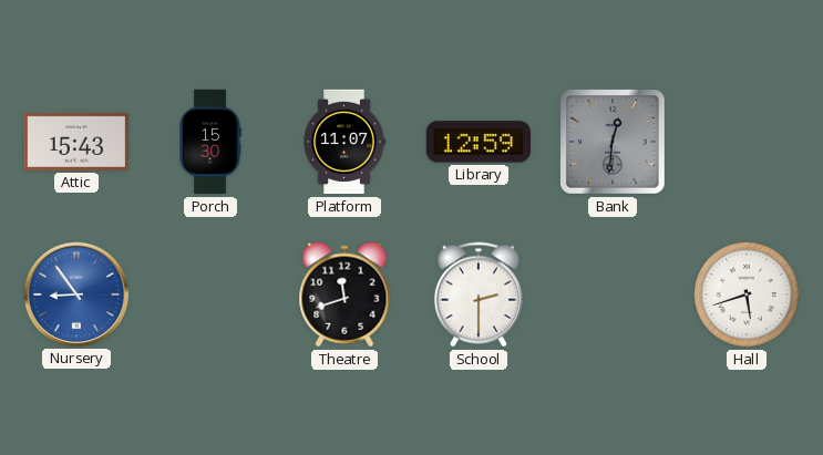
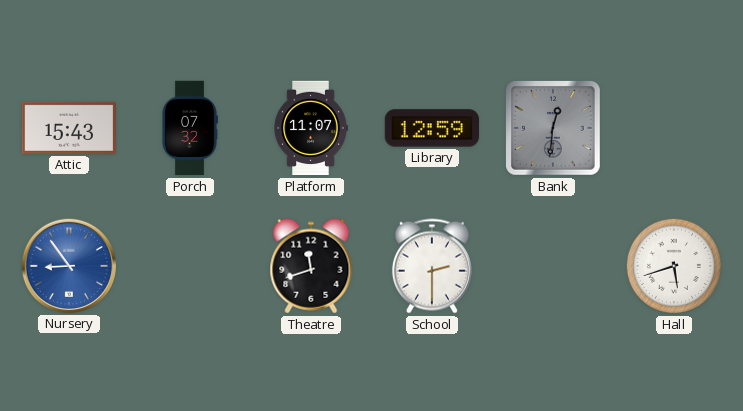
Porch: 15:30 -> 07:32
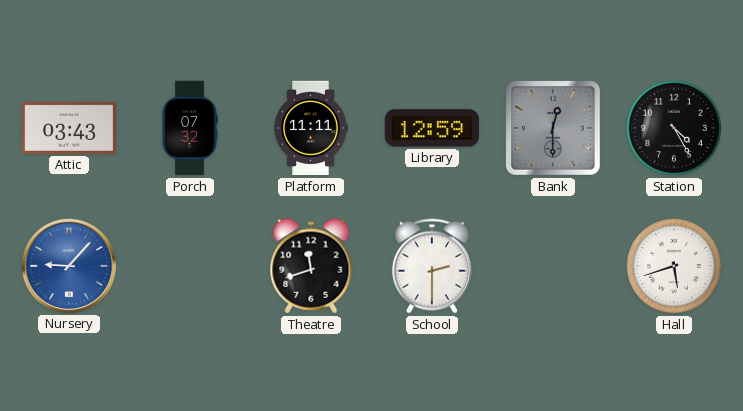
Attic: 15:43 -> 03:43
Platform: 11:07 -> 11:11
Bank: 12:31 -> 12:30
Station: none -> 4:25
Nursery: 8:54 -> 9:07
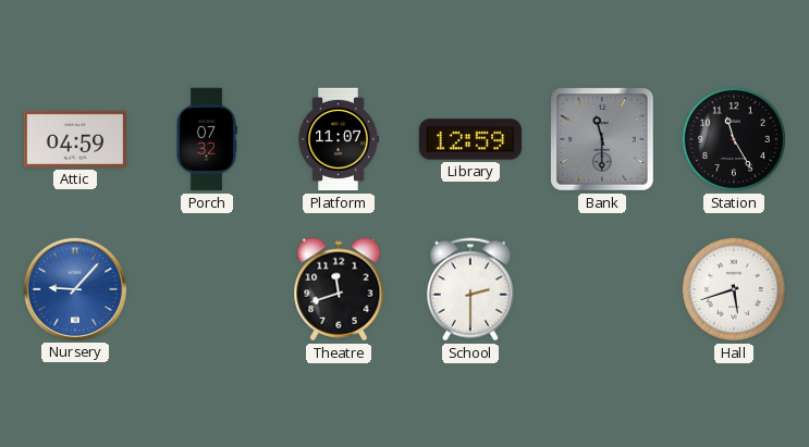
Attic: 03:43 -> 04:59
Platform: 11:11 -> 11:07
Bank: 12:30 -> 11:30
Station: 4:25 -> 11:25
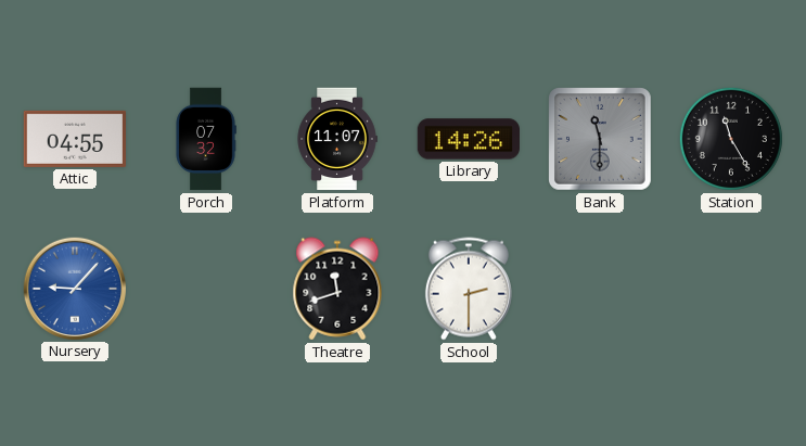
Attic: 04:59 -> 04:55
Library: 12:59 -> 14:26
Hall: 5:42 -> none
